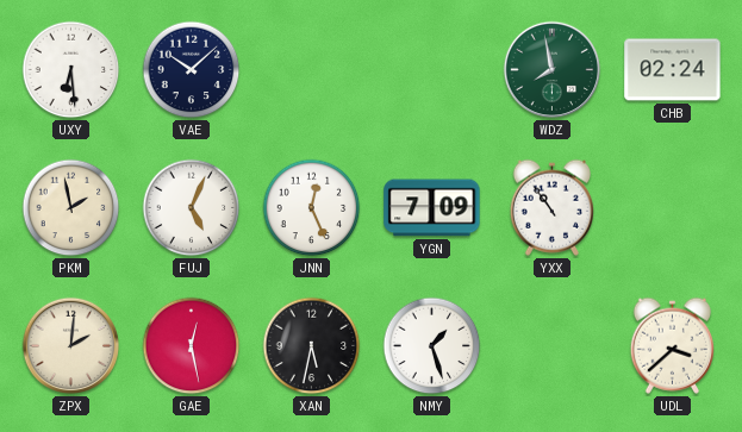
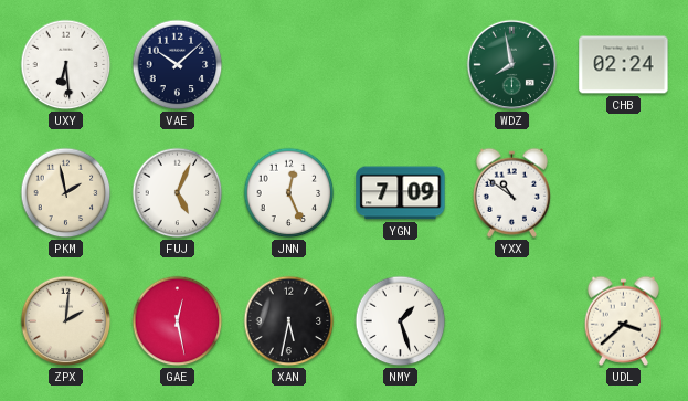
YXX: 10:54 -> 10:51
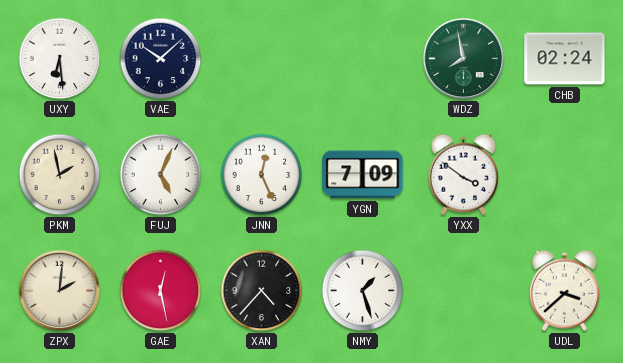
YXX: 10:51 -> 3:51
XAN: 5:32 -> 4:37
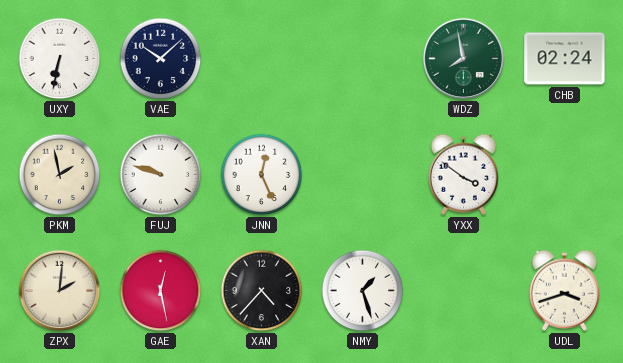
UXY: 6:29 -> 6:32
FUJ: 5:04 -> 9:48
YGN: 7:09 -> none
UDL: 3:38 -> 3:42
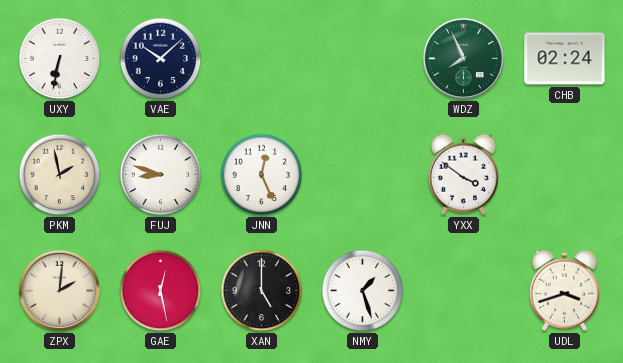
WDZ: 7:58 -> 7:56
FUJ: 9:48 -> 8:48
XAN: 4:37 -> 5:00
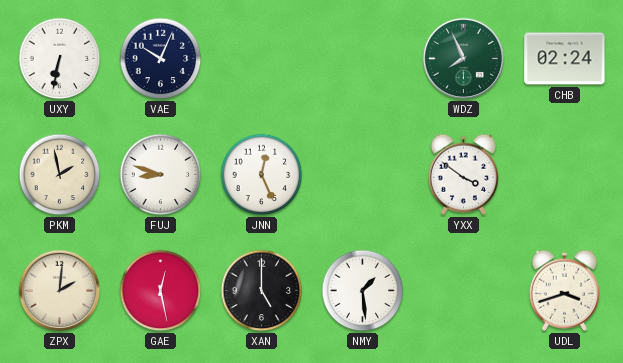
VAE: 10:08 -> 10:04
NMY: 1:27 -> 1:29
